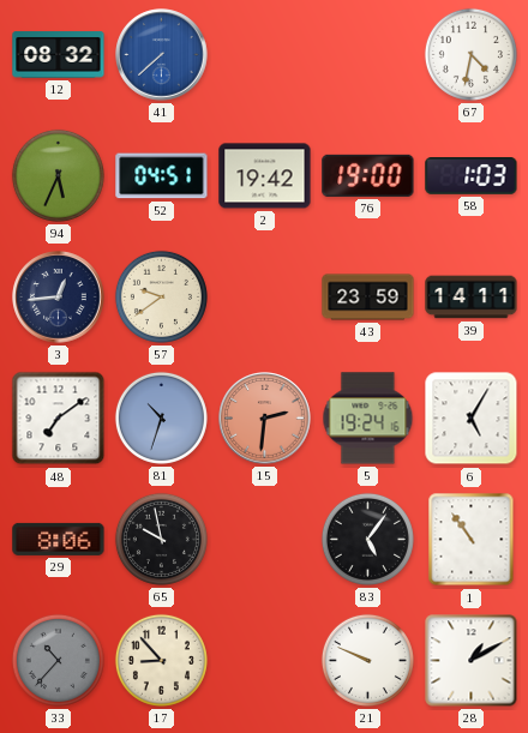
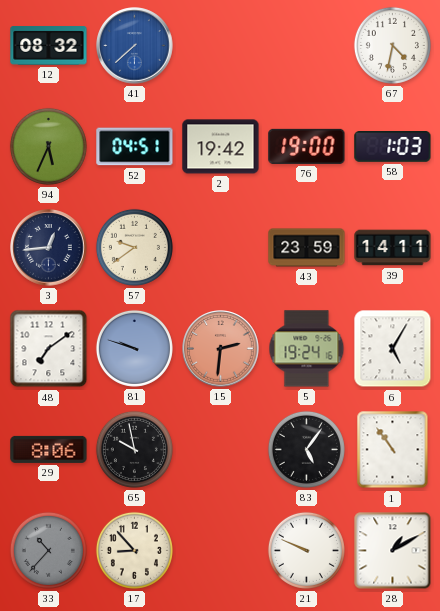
81: 10:33 -> 9:48
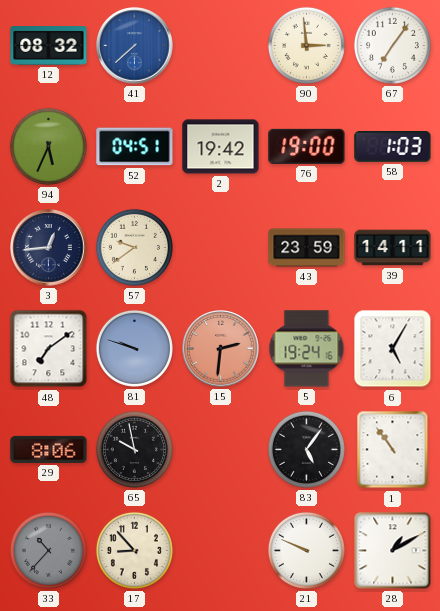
90: none -> 2:59
67: 4:32 -> 7:06
